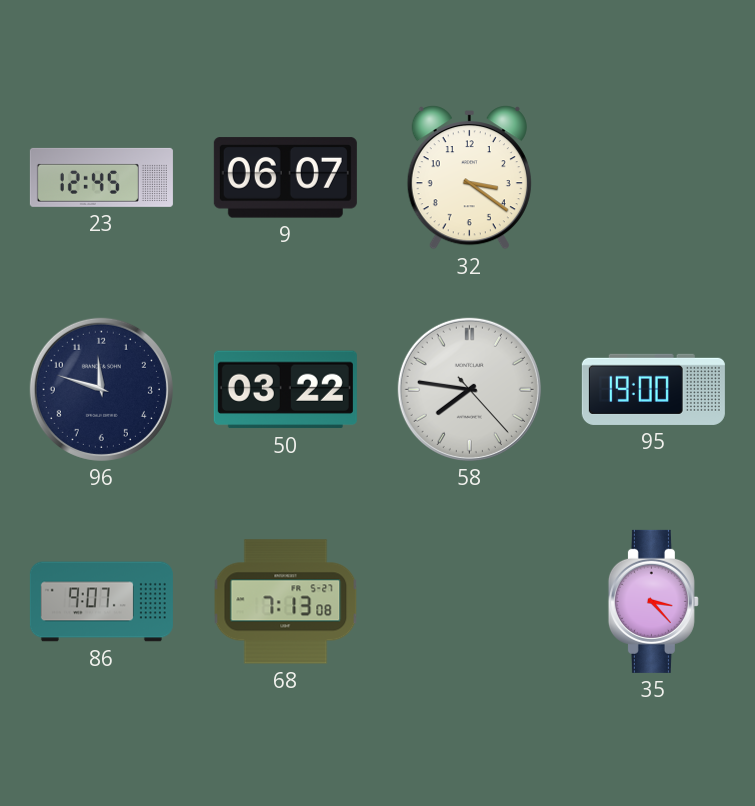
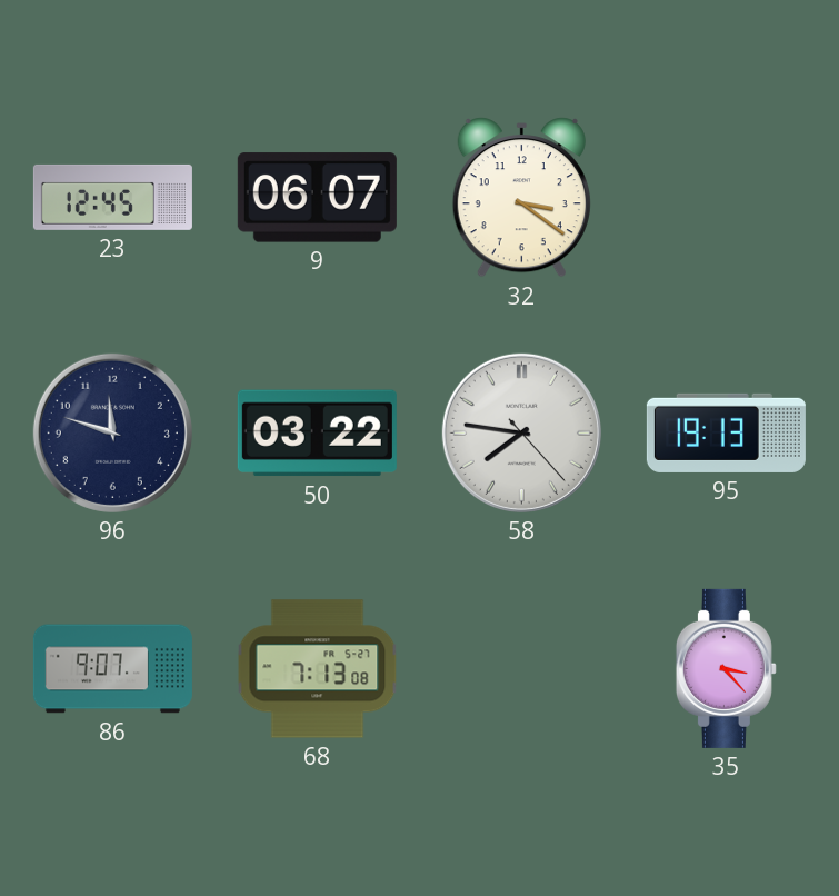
95: 19:00 -> 19:13
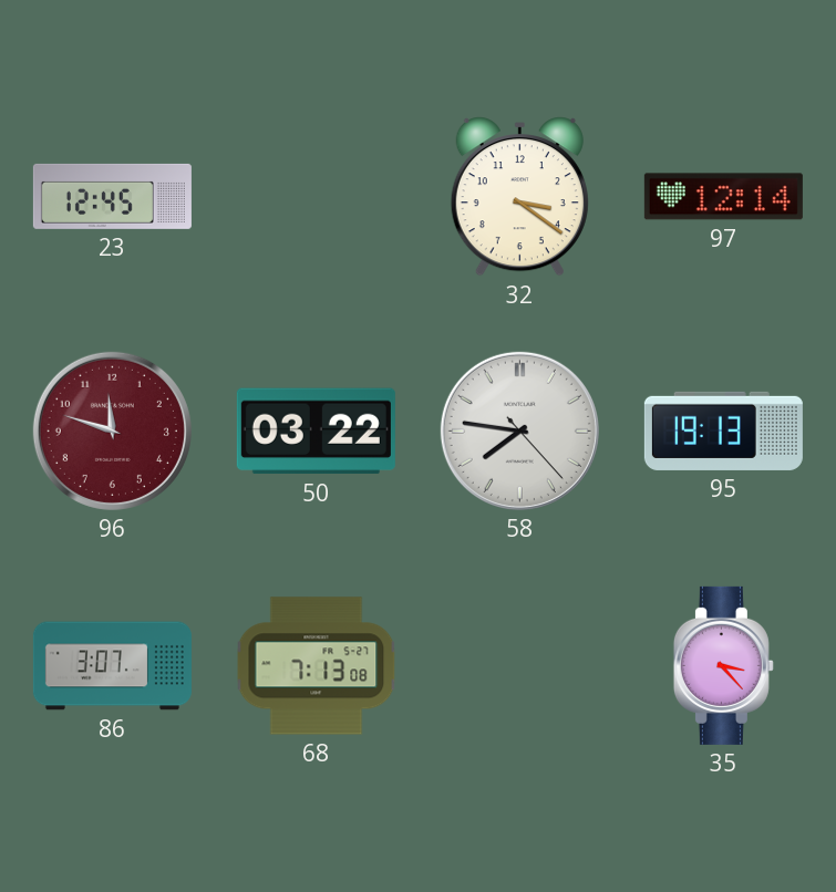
9: 06:07 -> none
97: none -> 12:14
96 dial: navy -> burgundy
86: 9:07 -> 3:07
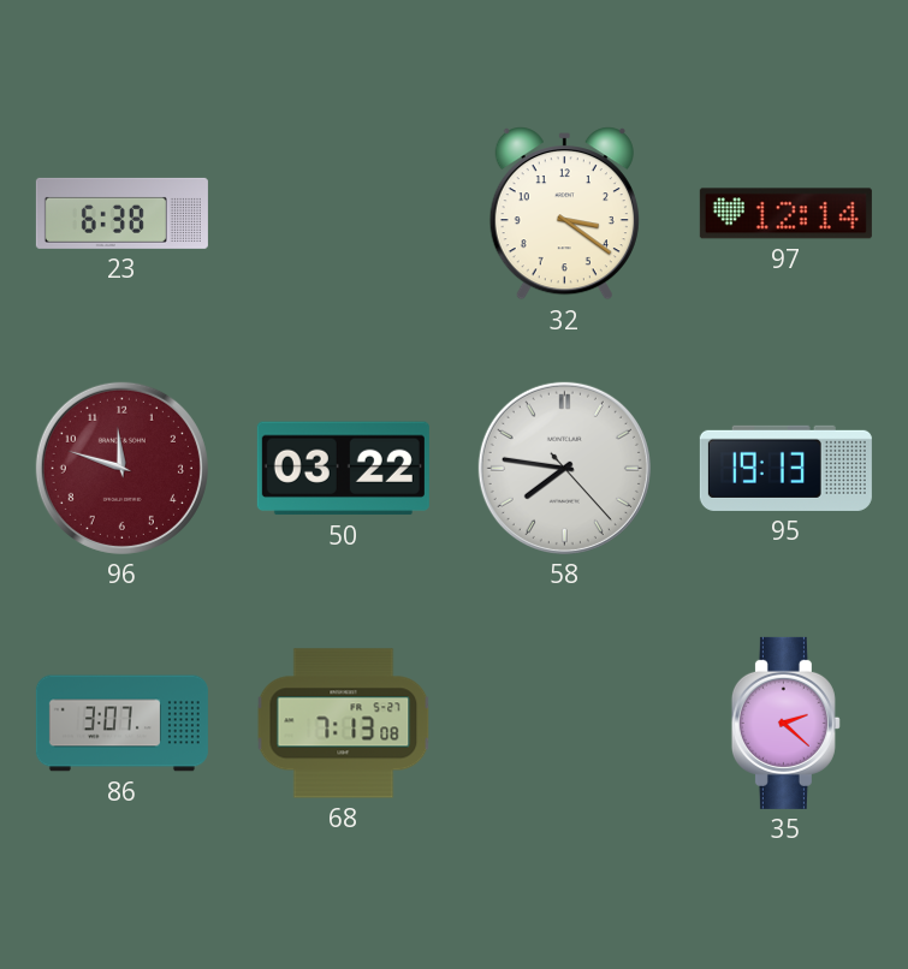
23: 12:45 -> 6:38
35: 3:23 -> 2:22
